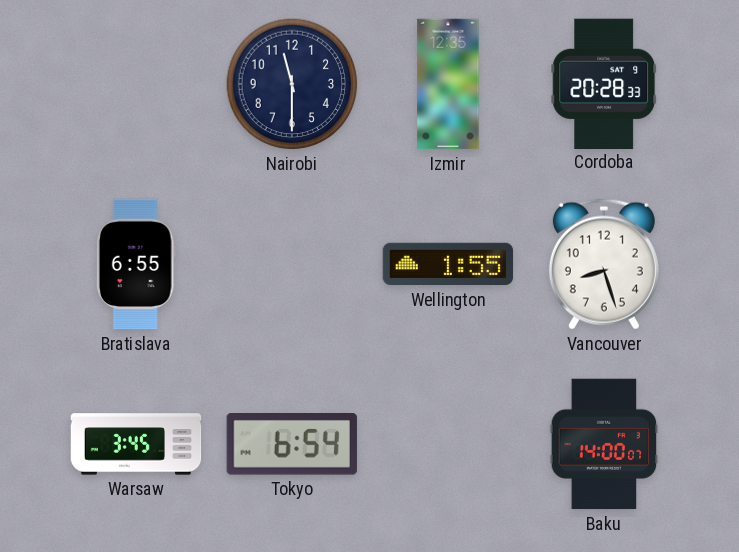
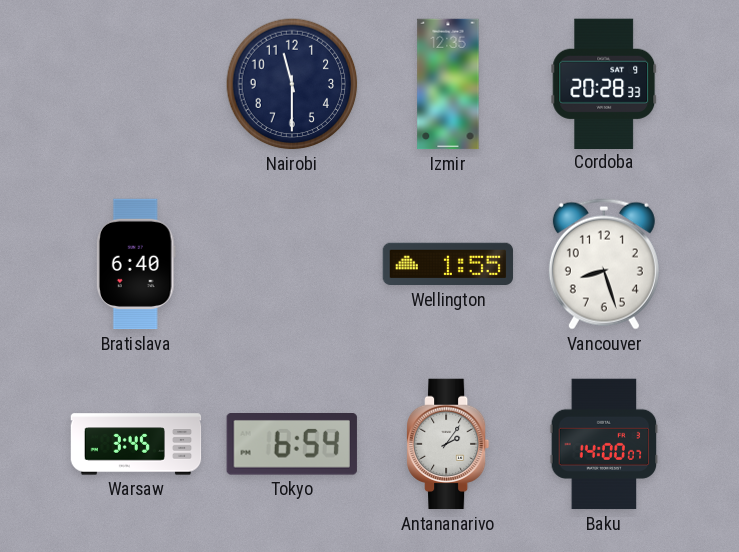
Bratislava: 6:55 -> 6:40
Antananarivo: none -> 2:06
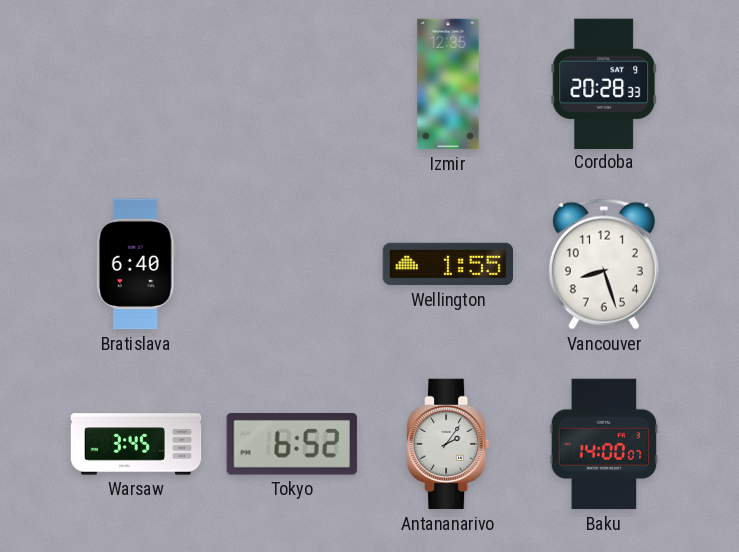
Nairobi: 11:30 -> none
Tokyo: 6:54 -> 6:52
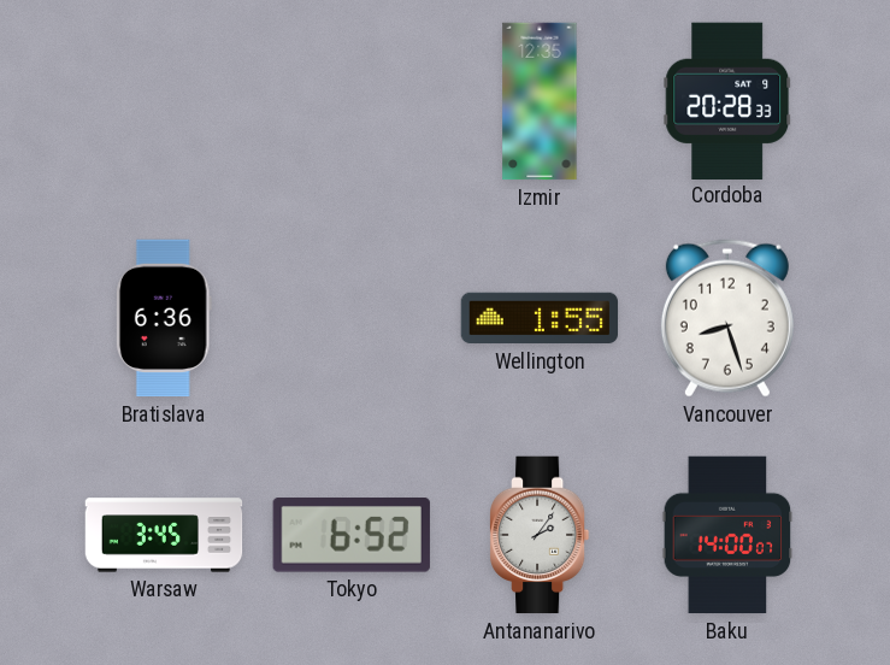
Bratislava: 6:40 -> 6:36
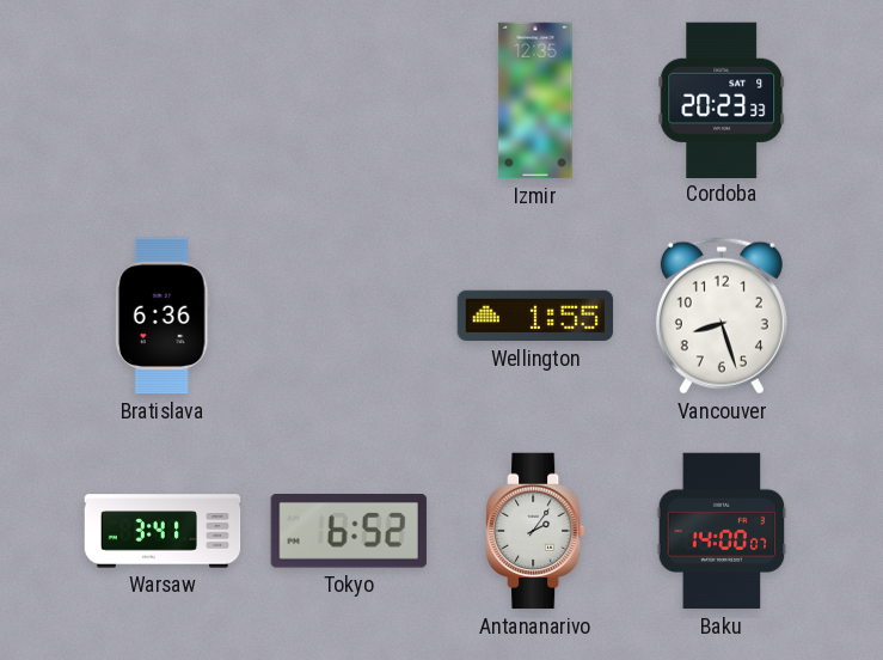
Cordoba: 20:28 -> 20:23
Warsaw: 3:45 -> 3:41
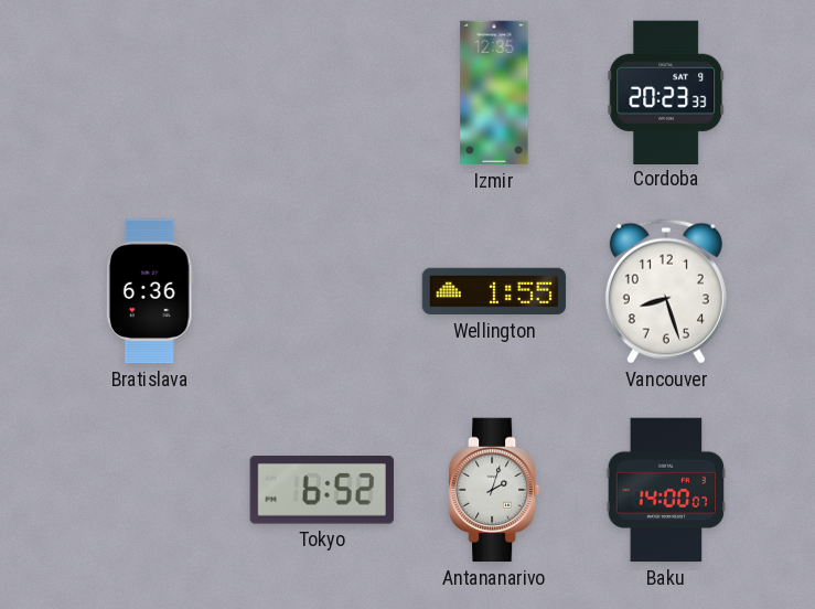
Warsaw: 3:41 -> none
Antananarivo: 2:06 -> 2:03
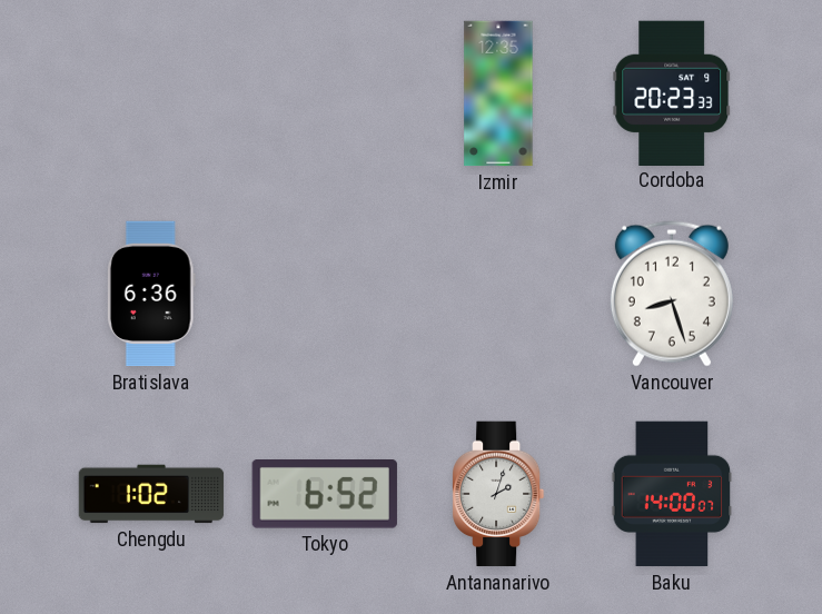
Wellington: 1:55 -> none
Chengdu: none -> 1:02
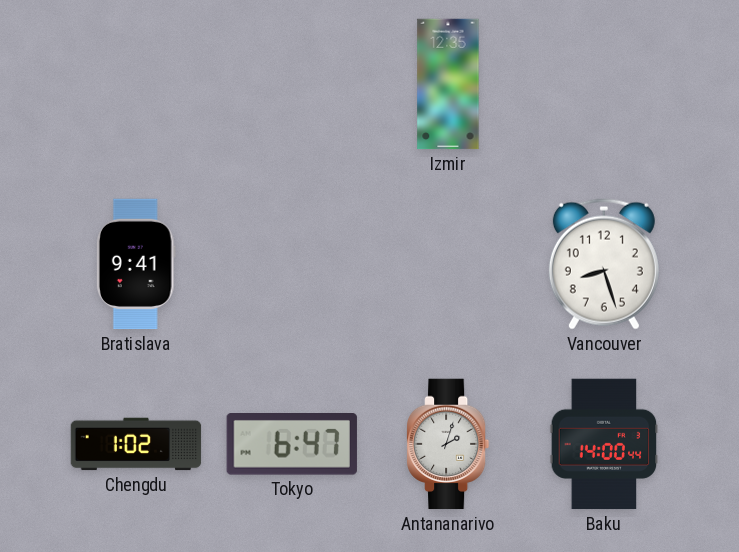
Cordoba: 20:23 -> none
Bratislava: 6:36 -> 9:41
Tokyo: 6:52 -> 6:47
Baku: 14:00:07 -> 14:00:44
